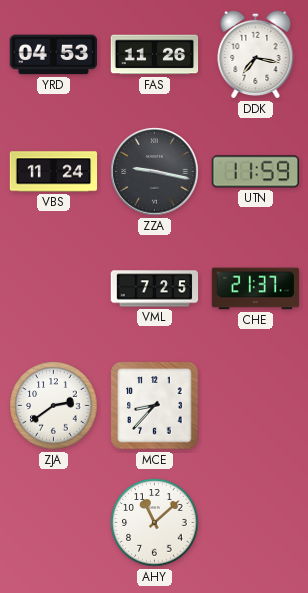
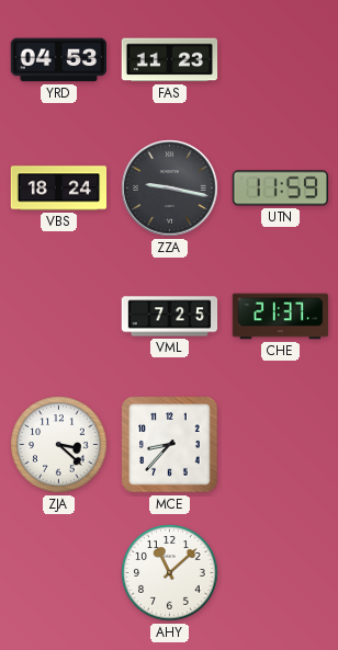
FAS: 11:26 -> 11:23
DDK: 7:17 -> none
VBS: 11:24 -> 18:24
ZJA: 2:39 -> 3:22
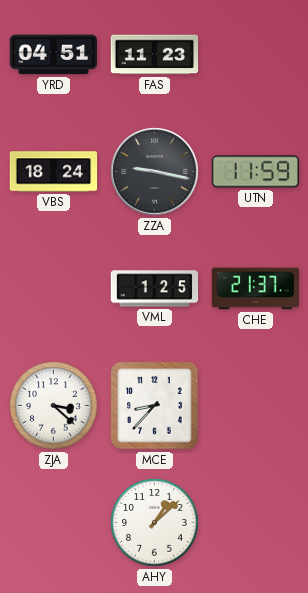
YRD: 04:53 -> 04:51
VML: 7:25 -> 1:25
AHY: 11:08 -> 1:08
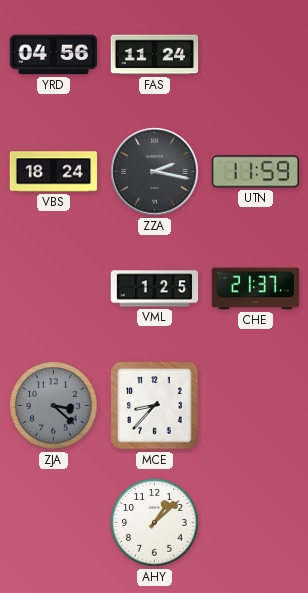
YRD: 04:51 -> 04:56
FAS: 11:23 -> 11:24
ZZA: 9:17 -> 2:17
ZJA dial: white -> grey
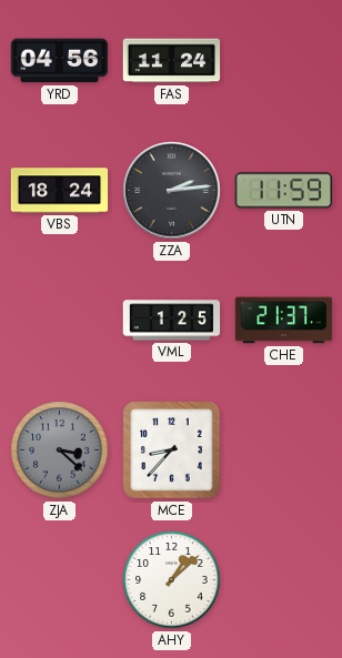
ZZA: 2:17 -> 2:14
